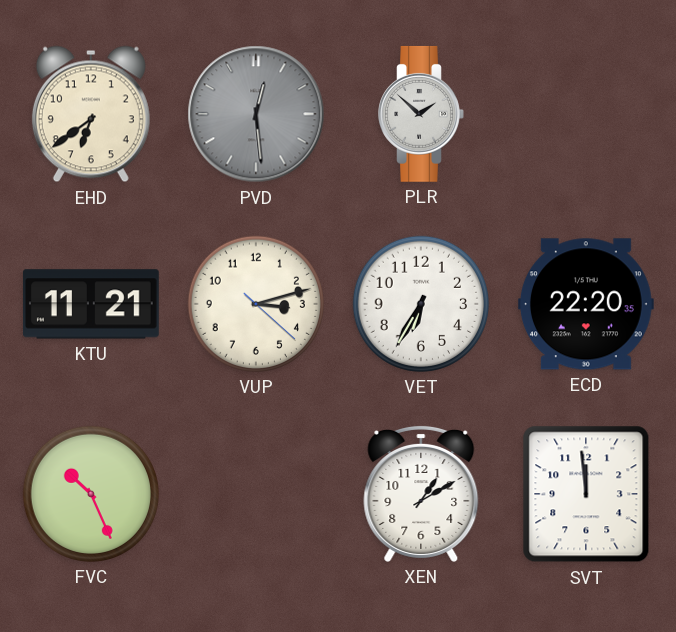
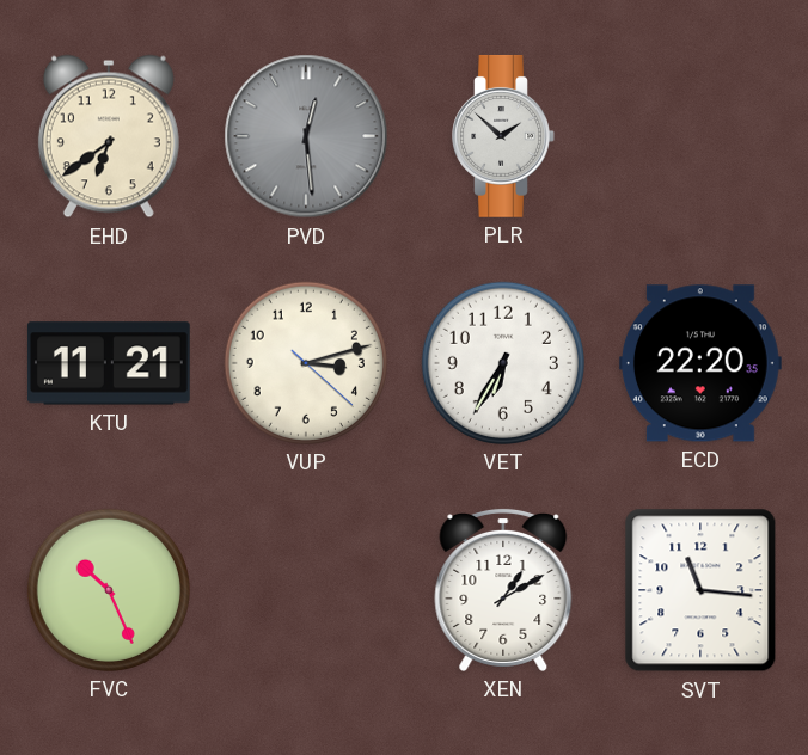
SVT: 11:59 -> 11:16
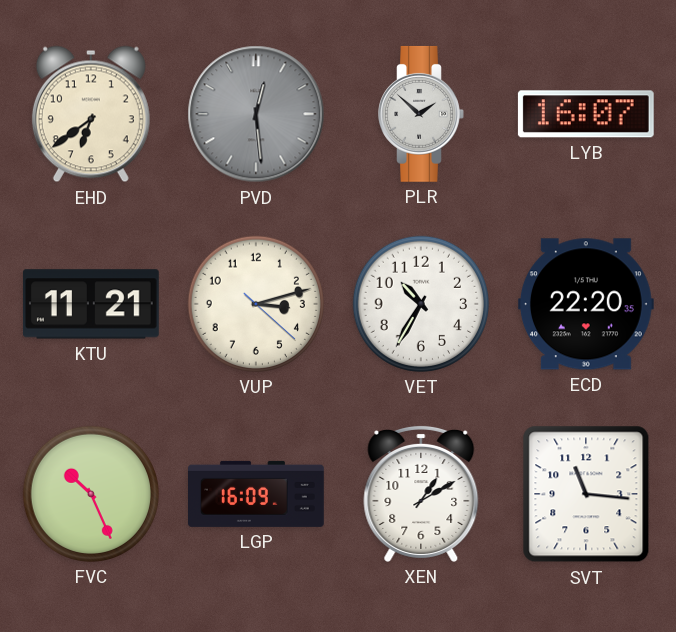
LYB: none -> 16:07
VET: 6:35 -> 10:35
LGP: none -> 16:09
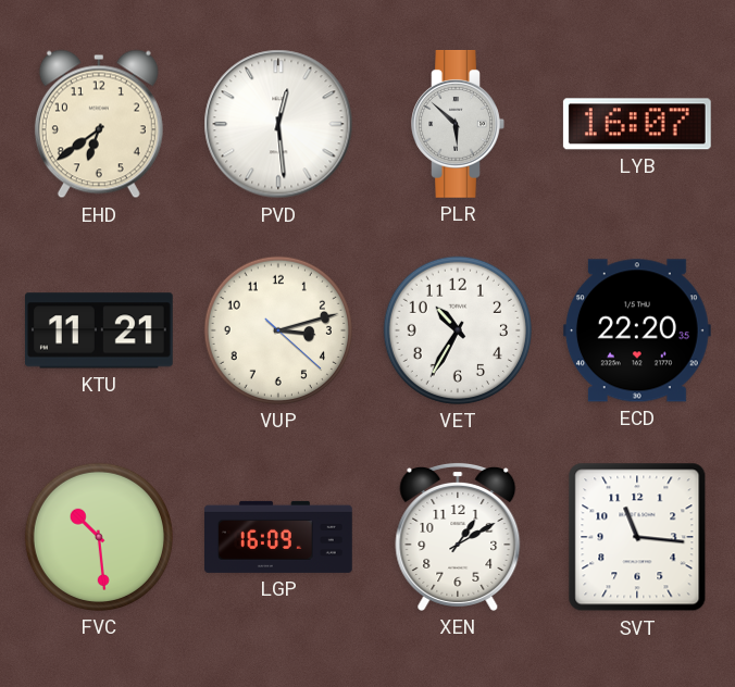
PVD dial: grey -> white
PLR: 1:52 -> 5:52
FVC: 10:26 -> 10:29
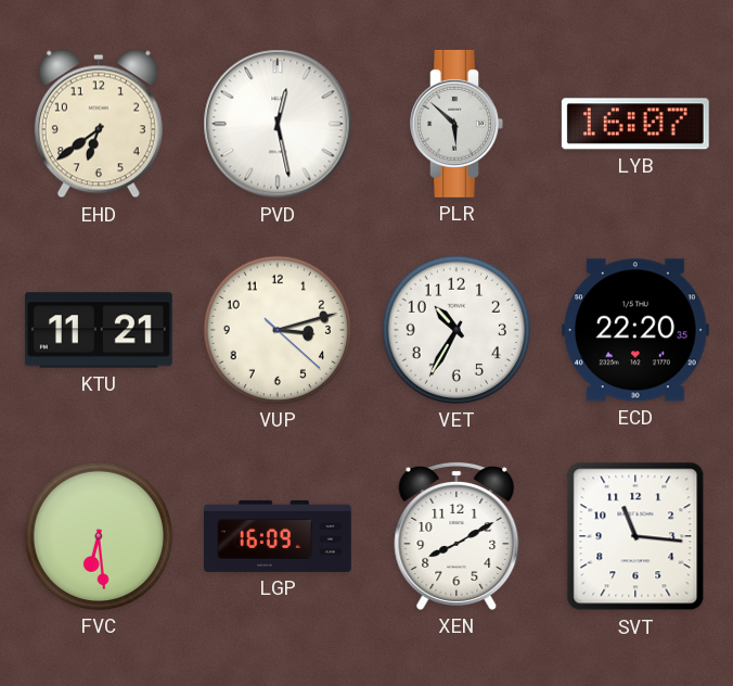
PVD: 12:29 -> 12:28
FVC: 10:29 -> 6:29
XEN: 1:10 -> 8:10
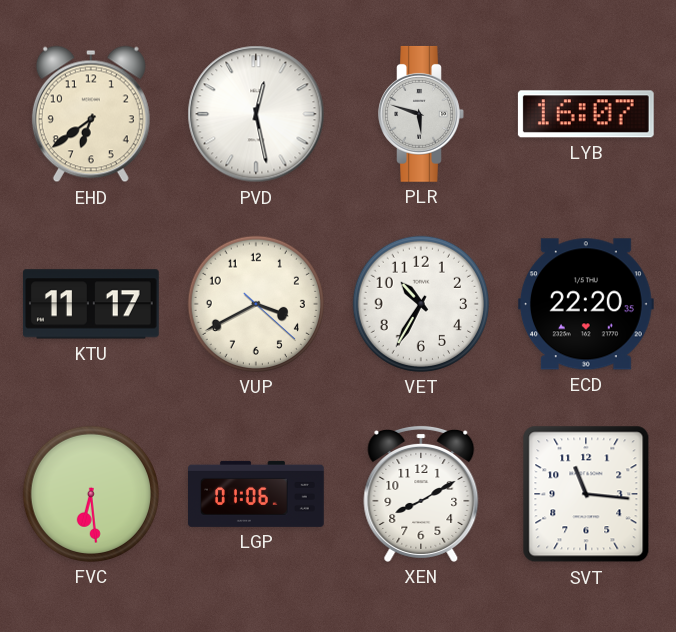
PLR: 5:52 -> 5:48
KTU: 11:21 -> 11:17
VUP: 3:12 -> 3:40
LGP: 16:09 -> 01:06
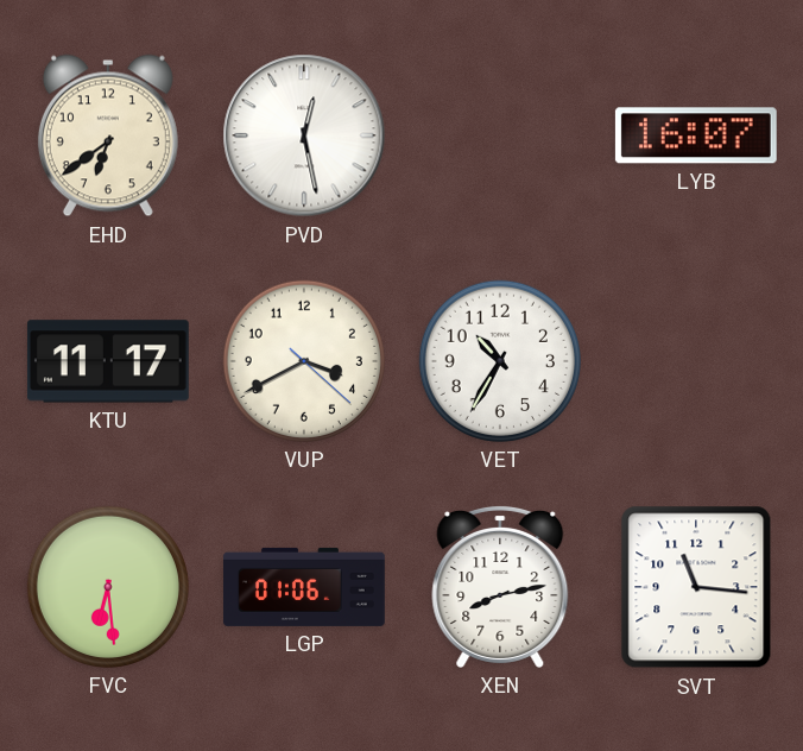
PLR: 5:48 -> none
ECD: 22:20 -> none
XEN: 8:10 -> 8:13
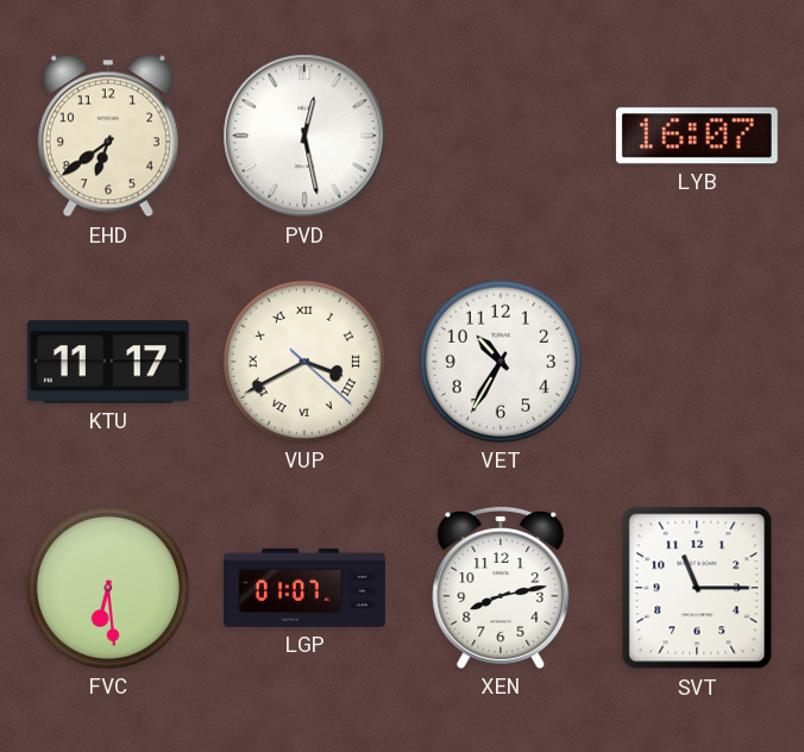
VUP numerals: Arabic -> Roman
LGP: 01:06 -> 01:07
SVT: 11:16 -> 11:15
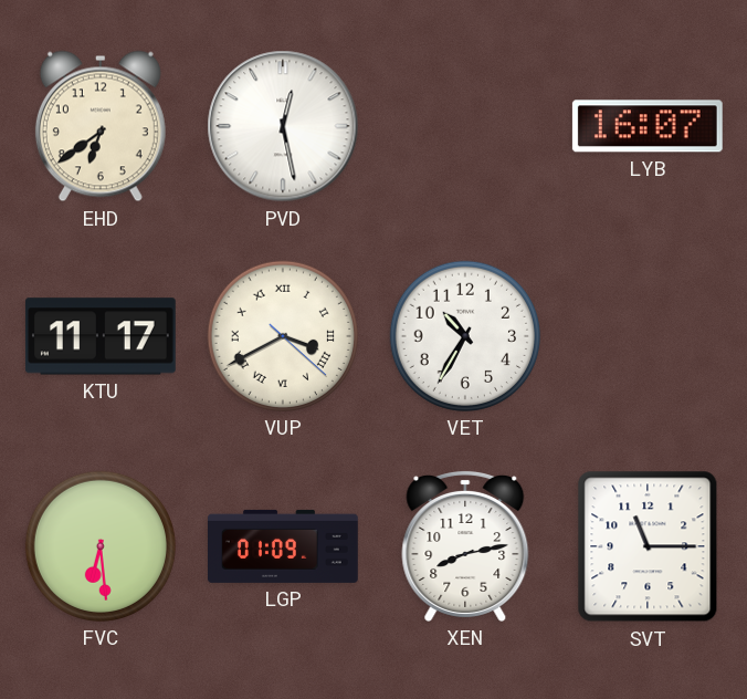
LGP: 01:07 -> 01:09
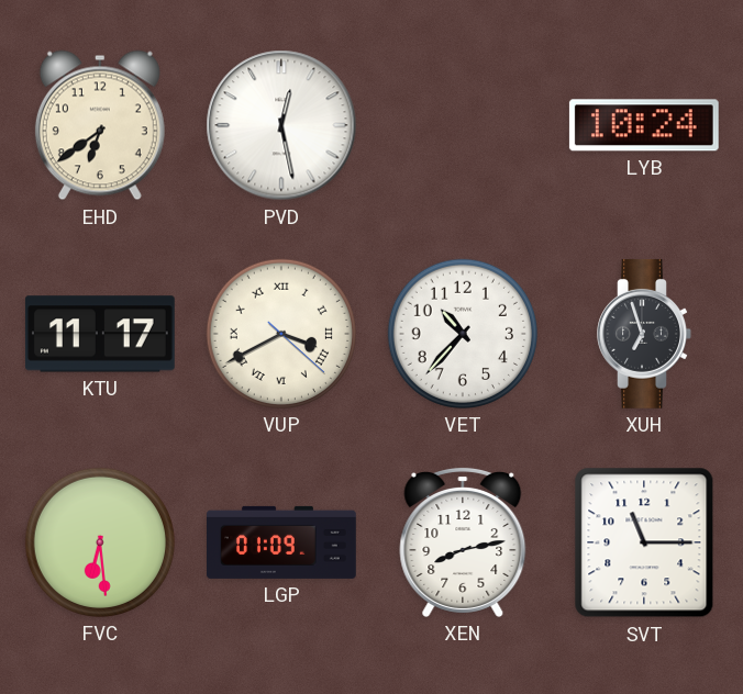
LYB: 16:07 -> 10:24
VET: 10:35 -> 10:37
XUH: none -> 6:57
